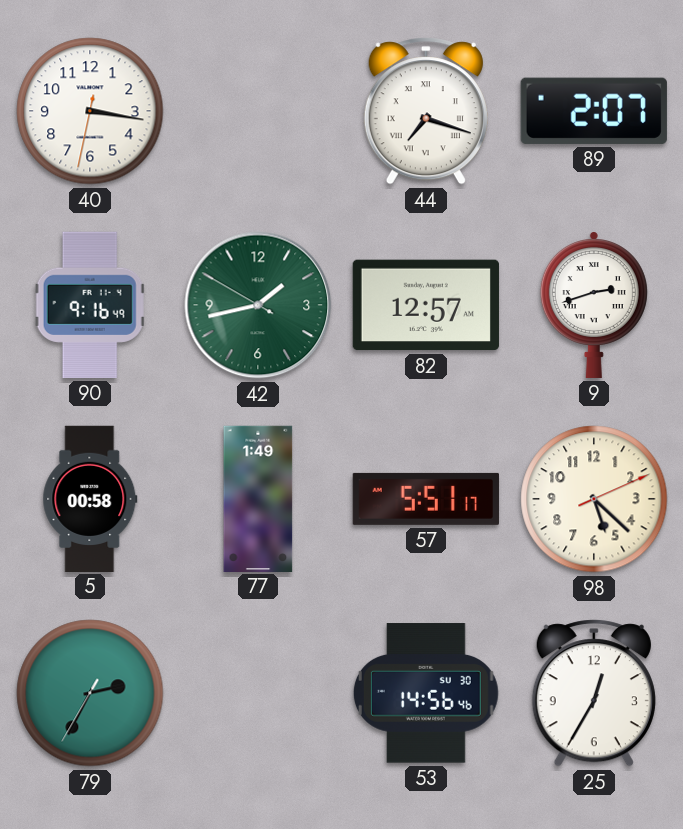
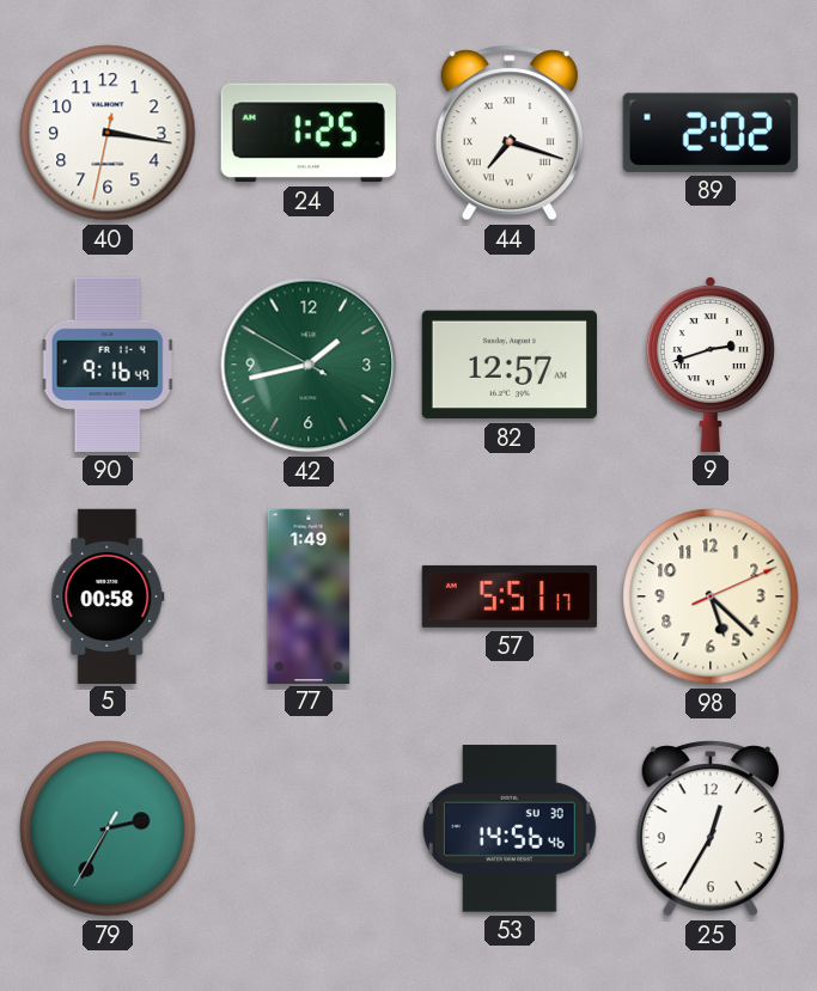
24: none -> 1:25
89: 2:07 -> 2:02
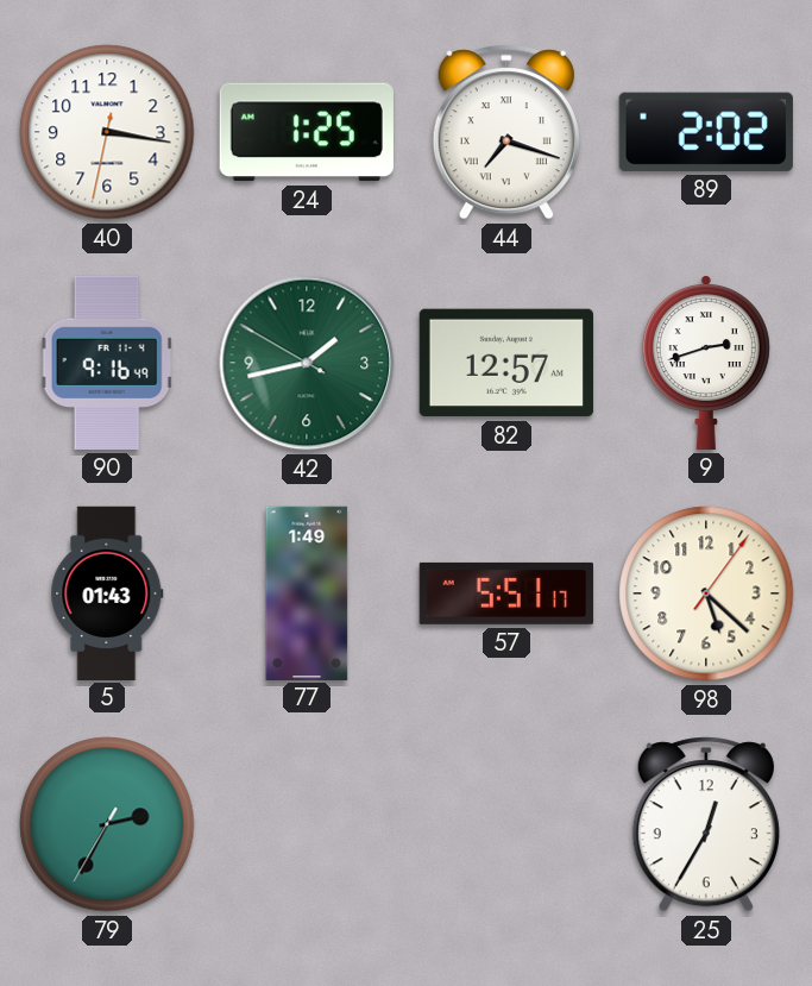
5: 00:58 -> 01:43
98: 5:22:11 -> 5:22:06
53: 14:56 -> none
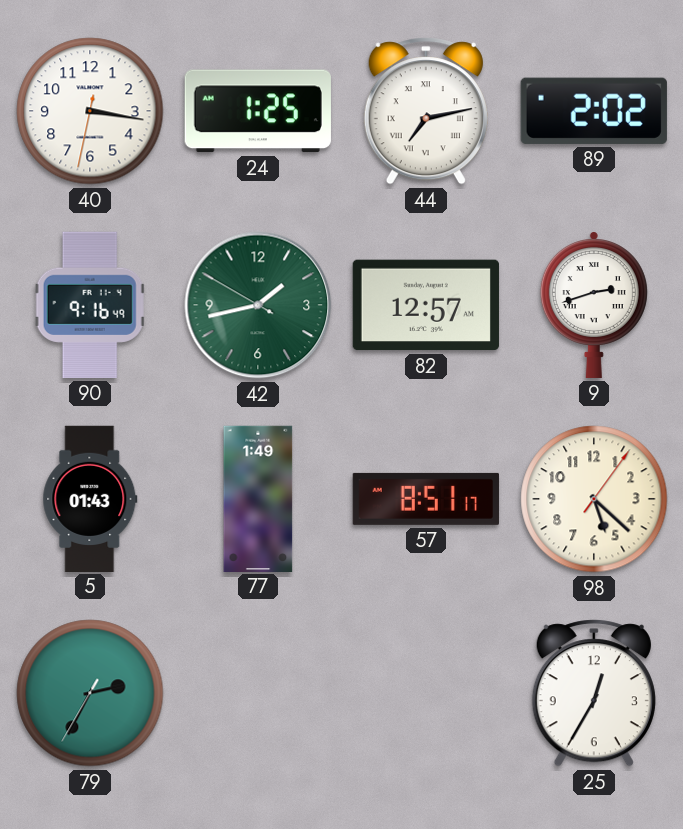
44: 7:18 -> 7:13
57: 5:51 -> 8:51
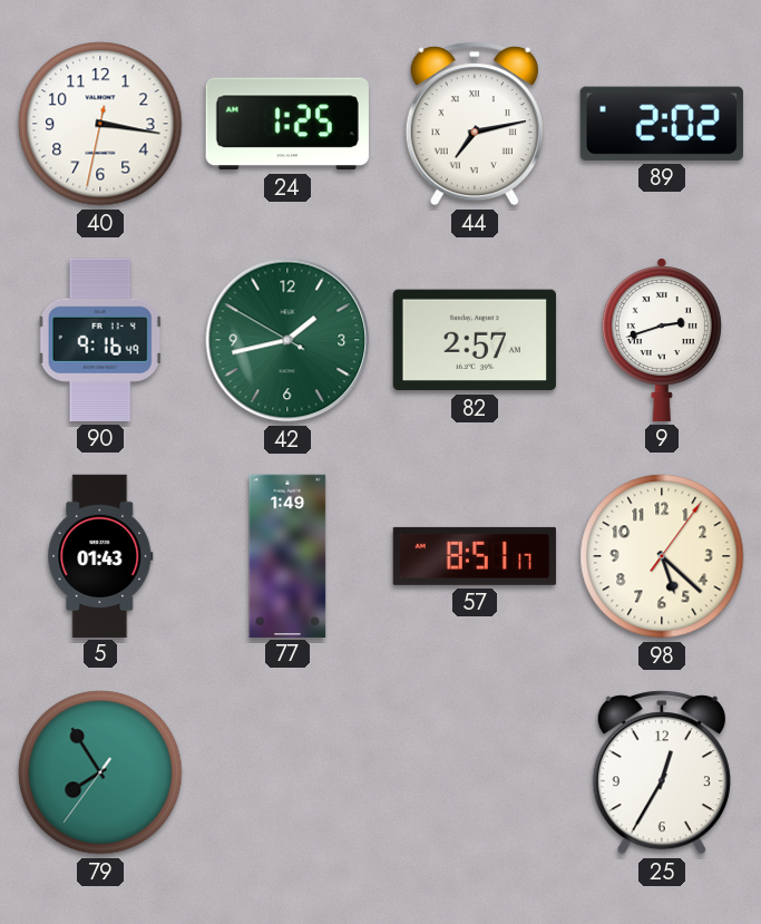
82: 12:57 -> 2:57
79: 2:34 -> 7:54
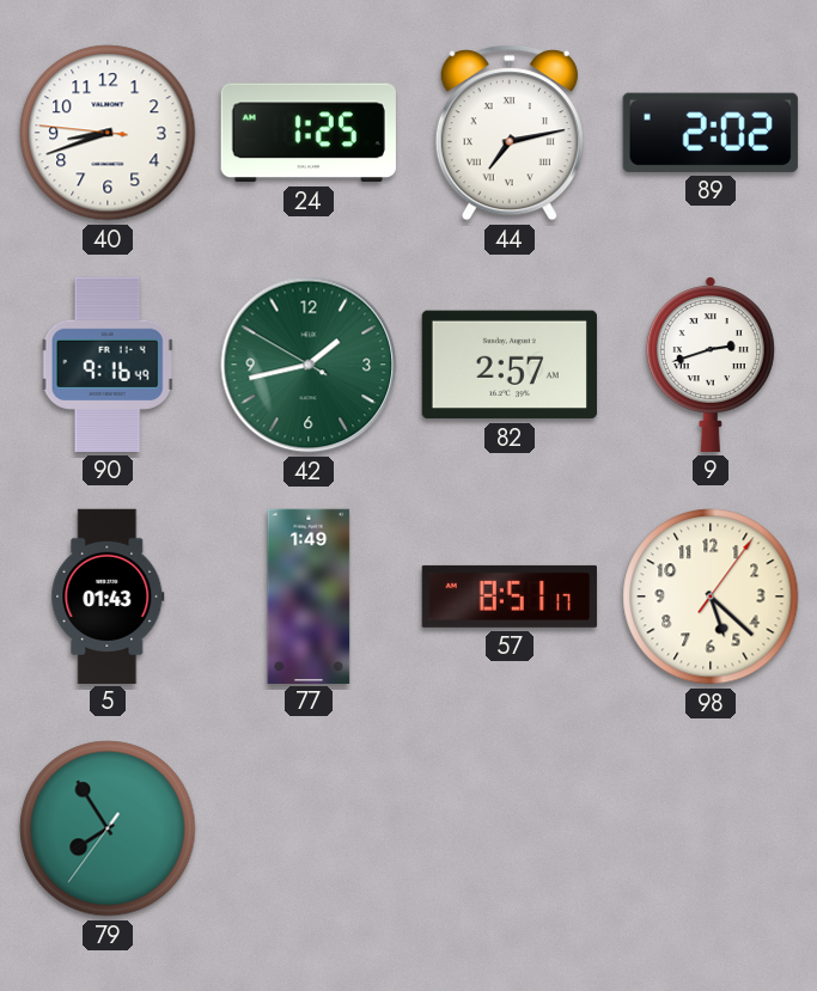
40: 3:16 -> 8:41
25: 12:35 -> none
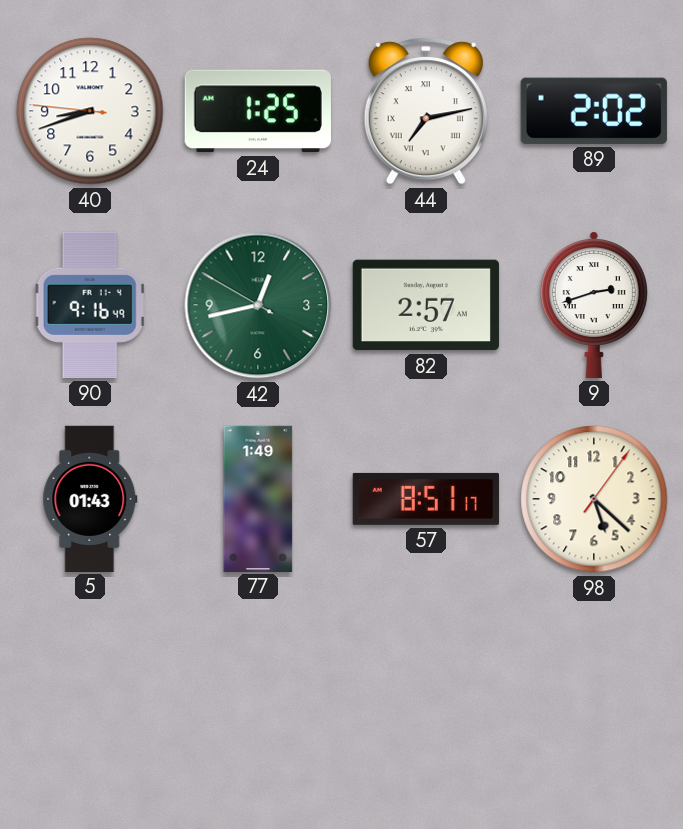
42: 1:42 -> 12:42
79: 7:54 -> none
